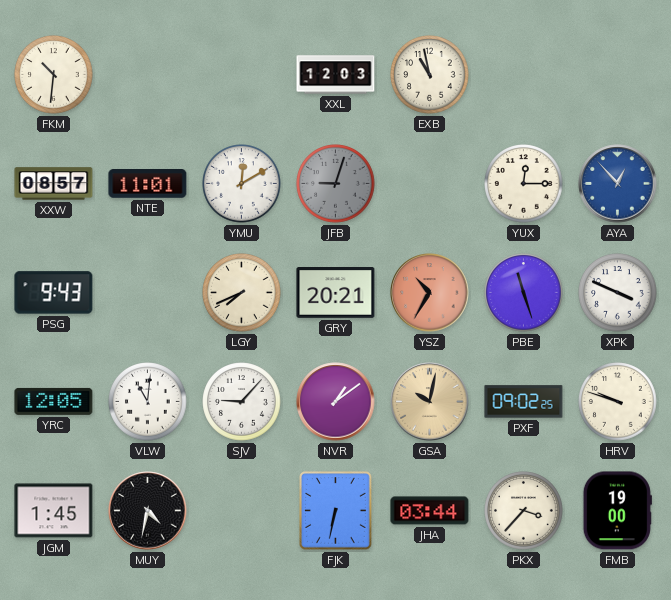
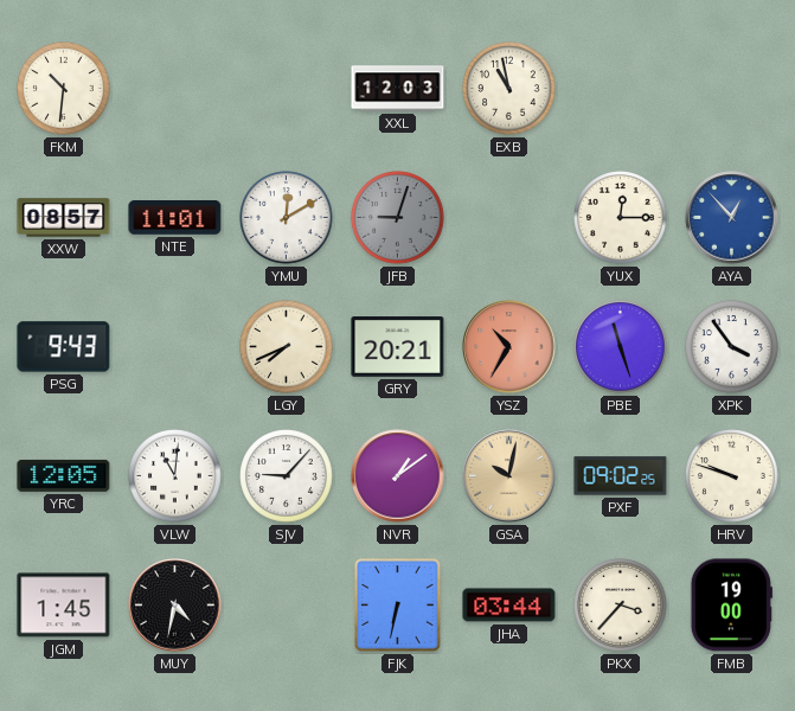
XPK: 3:49 -> 3:54
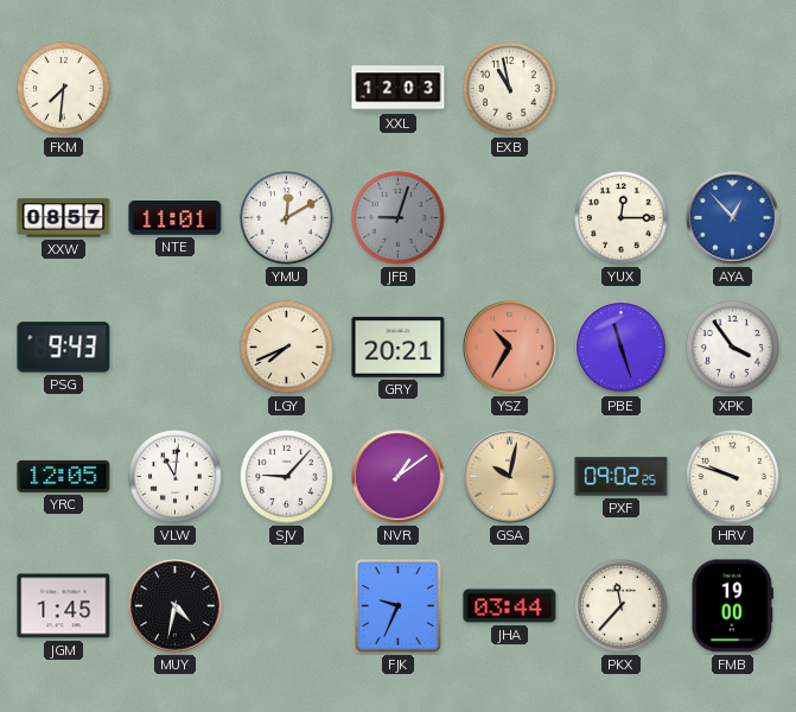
FKM: 10:31 -> 7:31
FJK: 6:32 -> 9:34
PKX: 3:37 -> 11:37
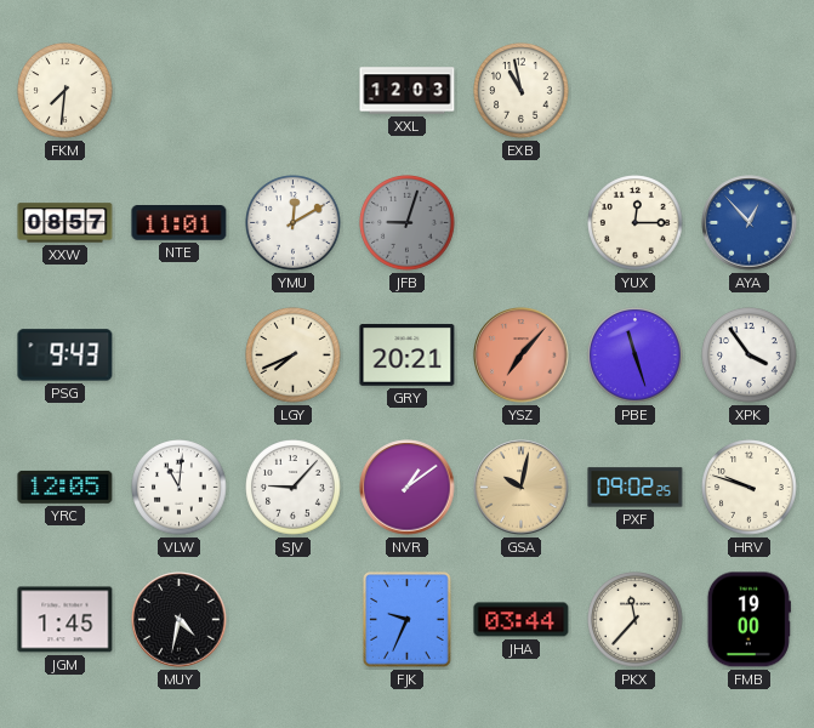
YSZ: 10:35 -> 7:07
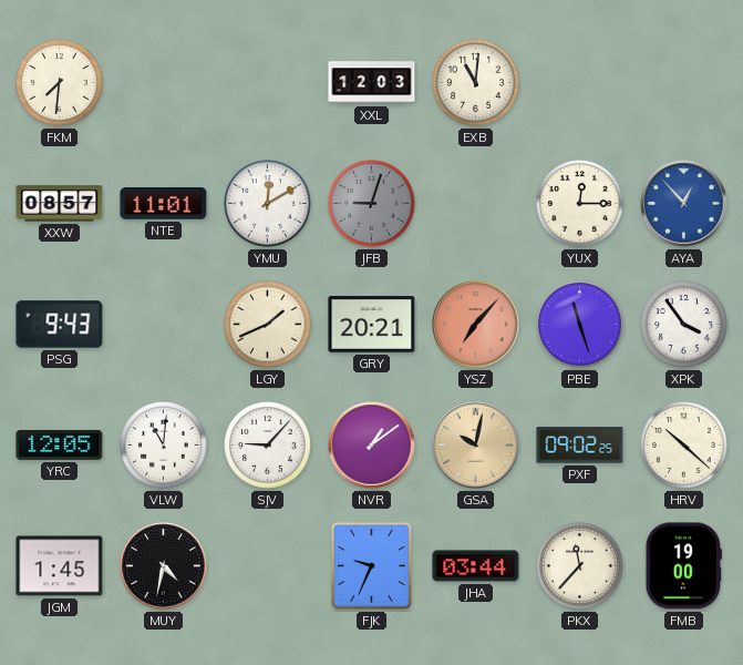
EXB: 10:58 -> 11:01
LGY: 7:41 -> 1:41
HRV: 9:48 -> 10:22
